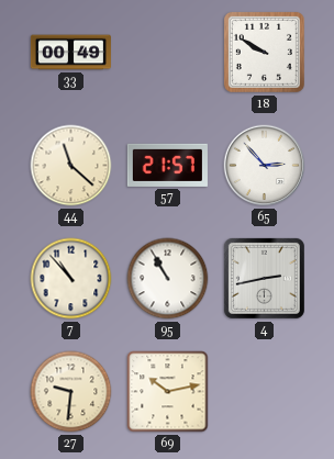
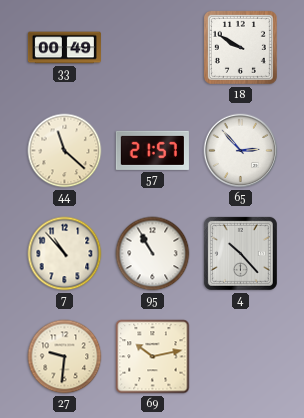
4: 2:43 -> 10:23
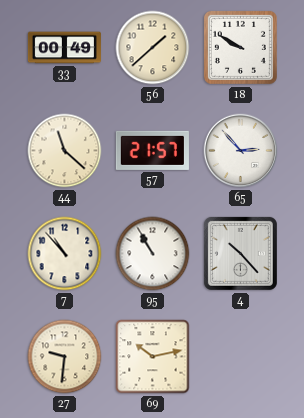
56: none -> 1:38
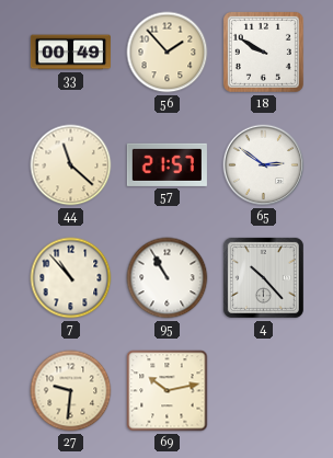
56: 1:38 -> 1:53
65: 2:53 -> 2:51
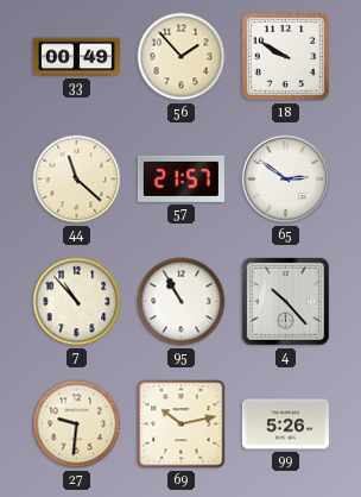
99: none -> 5:26
